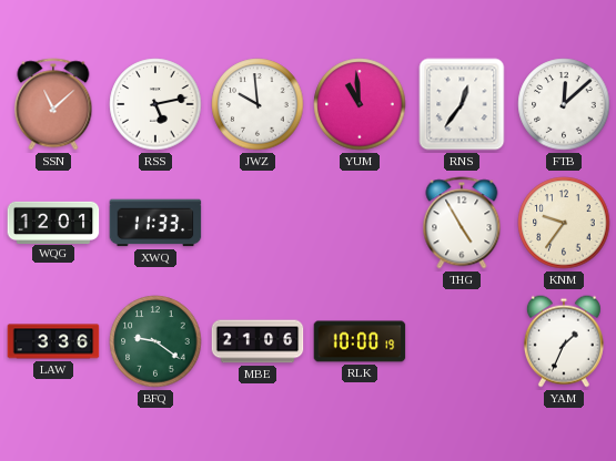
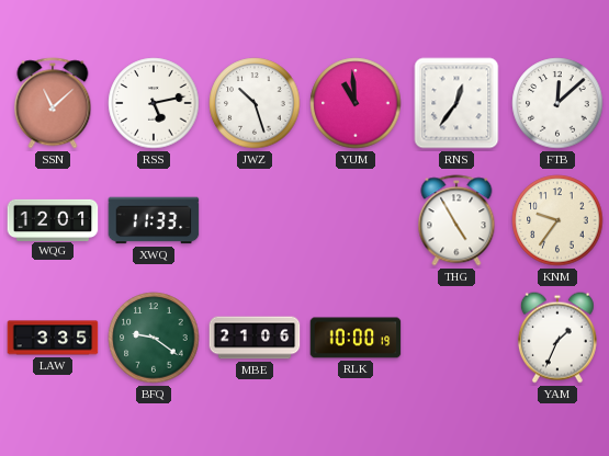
JWZ: 9:59 -> 10:27
LAW: 3:36 -> 3:35
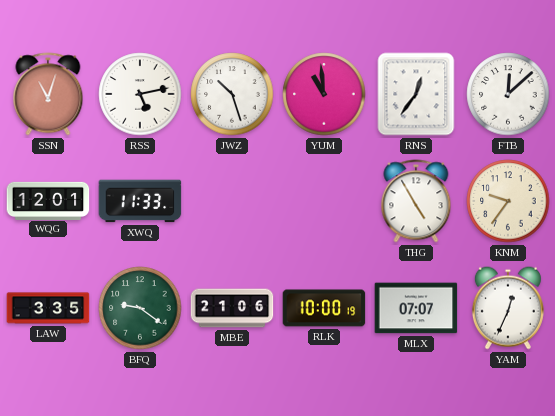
SSN: 11:08 -> 11:03
MLX: none -> 07:07
YAM: 1:34 -> 12:34
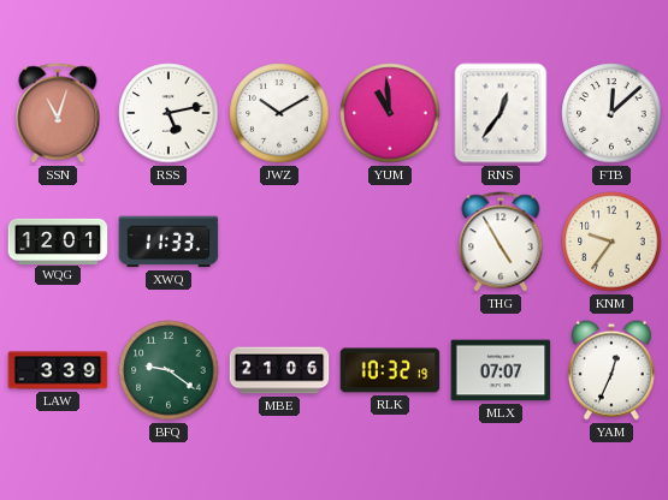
JWZ: 10:27 -> 10:10
LAW: 3:35 -> 3:39
RLK: 10:00 -> 10:32
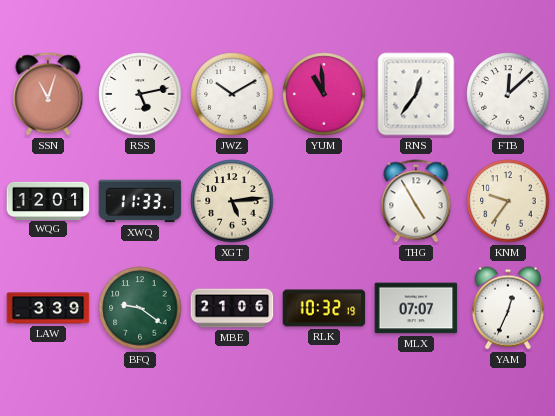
XGT: none -> 5:14
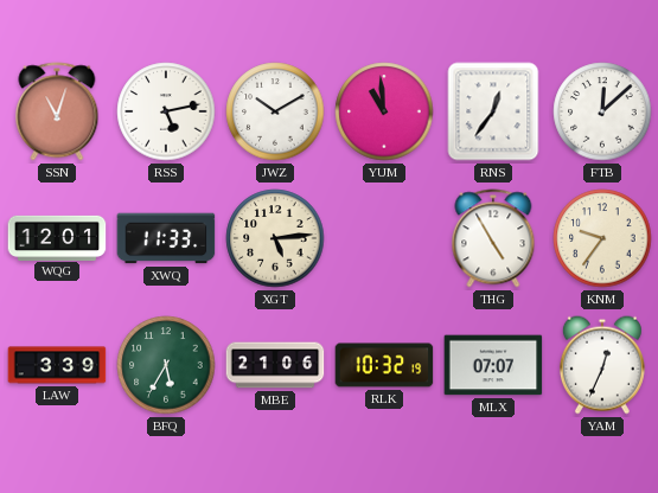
BFQ: 9:21 -> 5:35
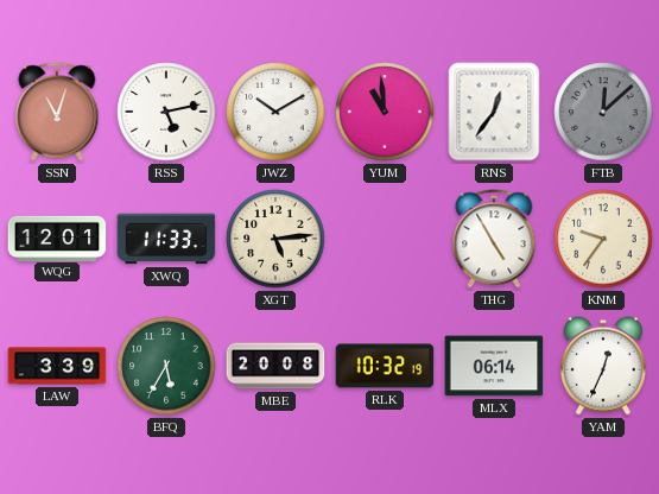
FTB dial: white -> grey
MBE: 21:06 -> 20:08
MLX: 07:07 -> 06:14
